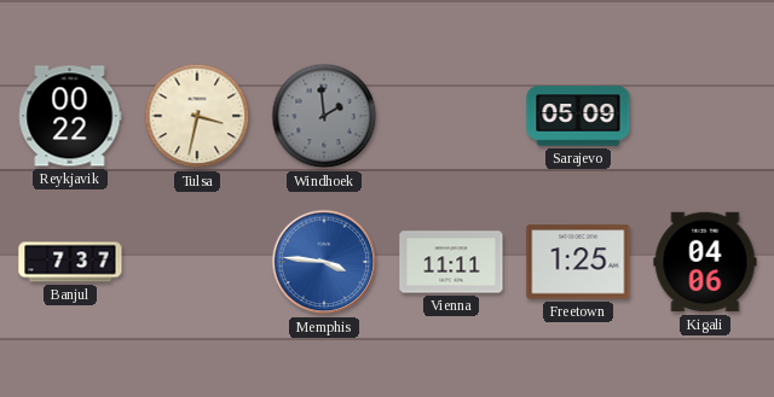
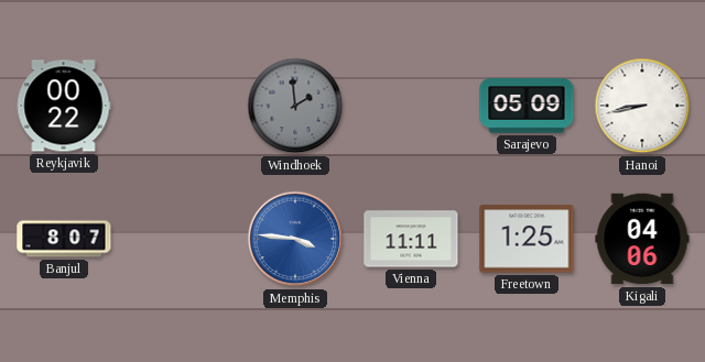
Tulsa: 3:32 -> none
Hanoi: none -> 8:43
Banjul: 7:37 -> 8:07
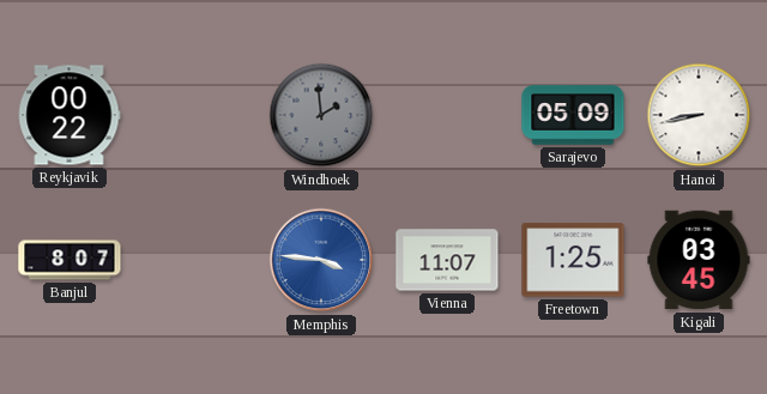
Vienna: 11:11 -> 11:07
Kigali: 04:06 -> 03:45
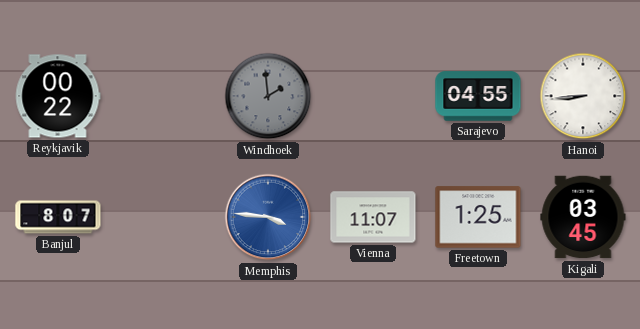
Sarajevo: 05:09 -> 04:55
Hanoi: 8:43 -> 8:44
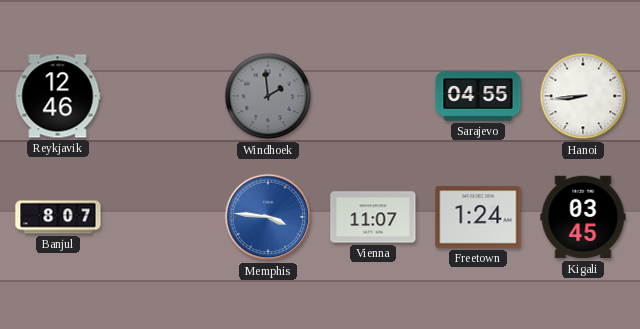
Reykjavik: 00:22 -> 12:46
Freetown: 1:25 -> 1:24
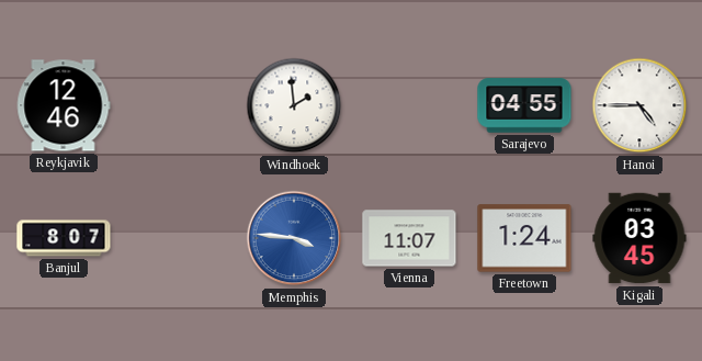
Windhoek dial: grey -> white
Hanoi: 8:44 -> 4:45
